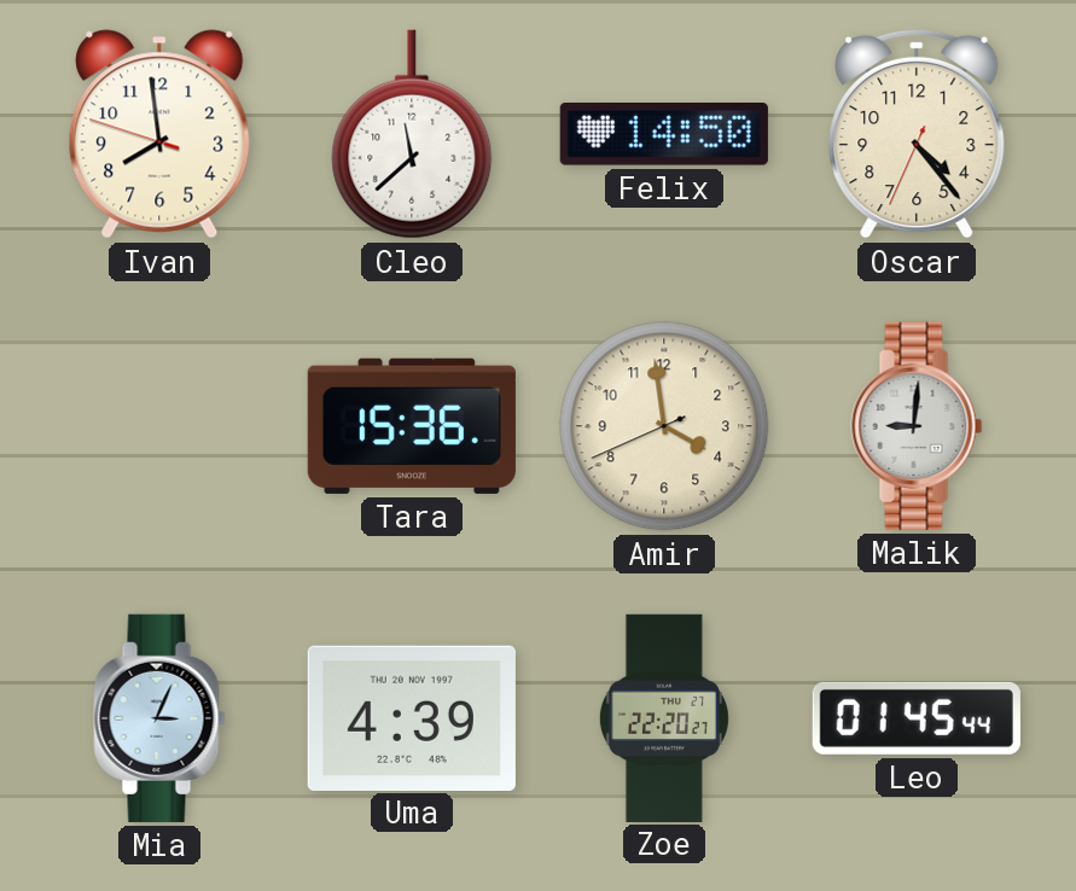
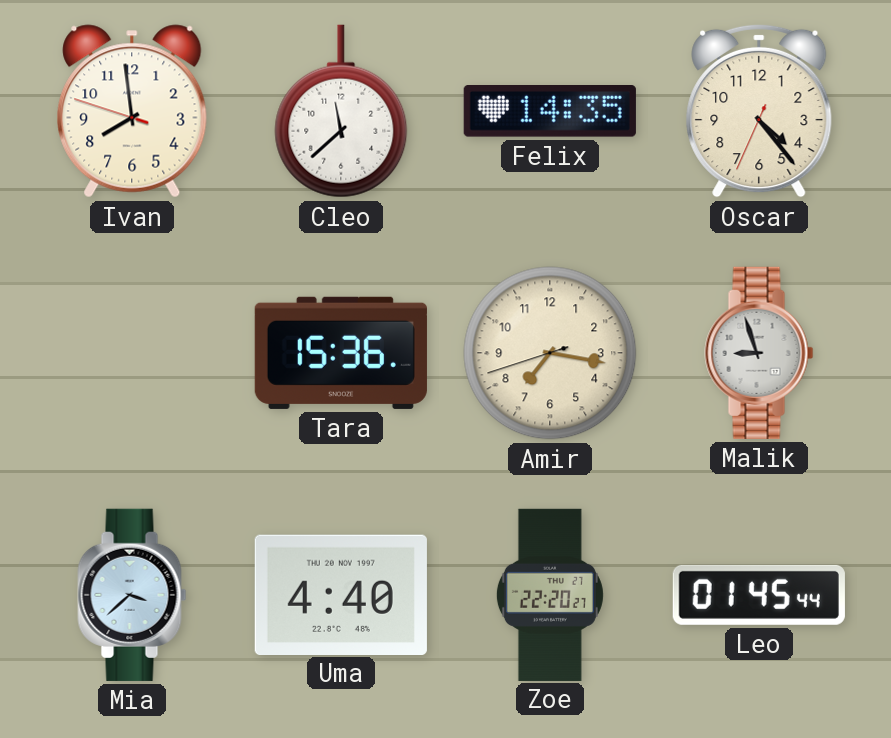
Felix: 14:50 -> 14:35
Amir: 3:58 -> 7:16
Malik: 9:01 -> 8:57
Mia: 3:04 -> 3:38
Uma: 4:39 -> 4:40
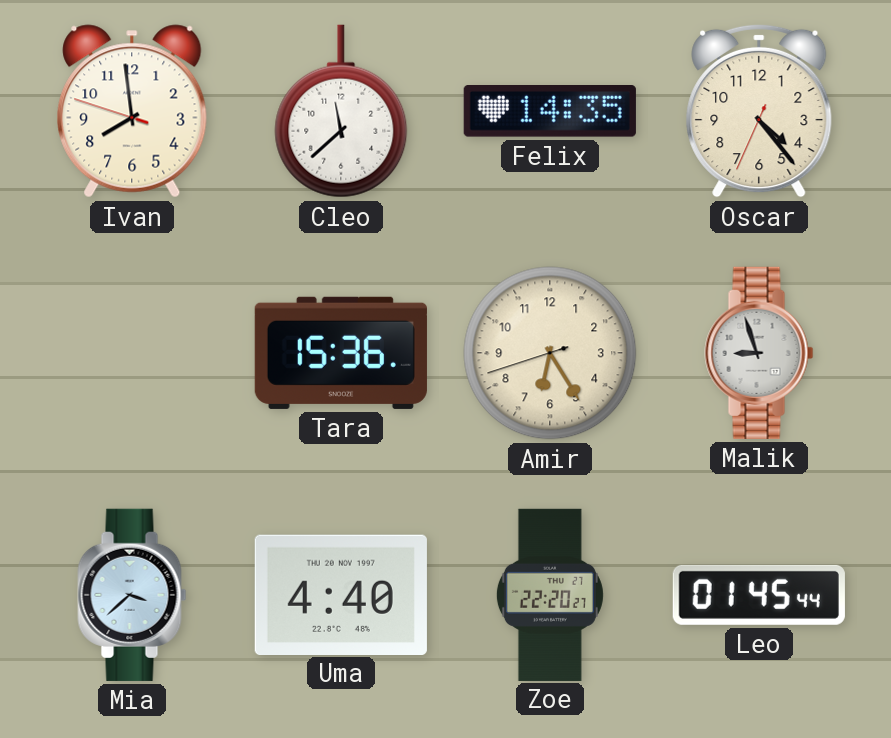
Amir: 7:16 -> 6:24
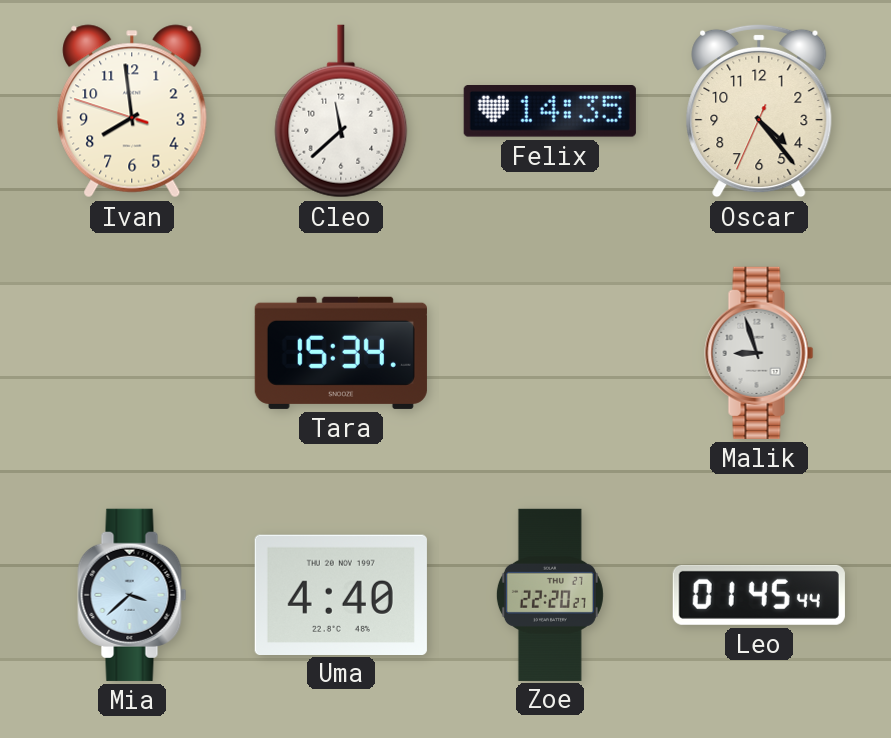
Tara: 15:36 -> 15:34
Amir: 6:24 -> none
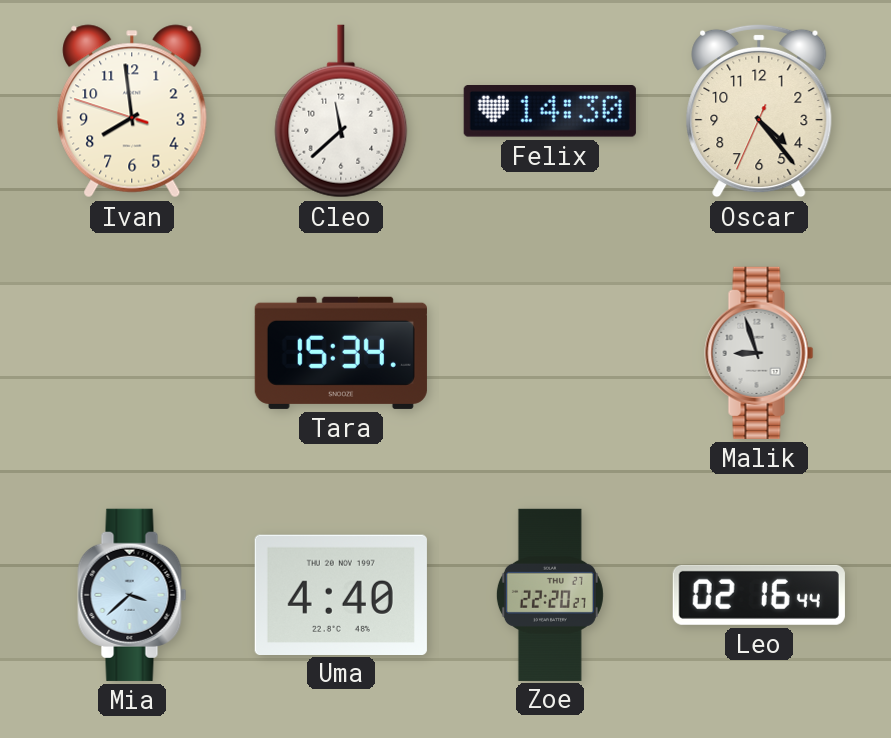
Felix: 14:35 -> 14:30
Leo: 01:45 -> 02:16
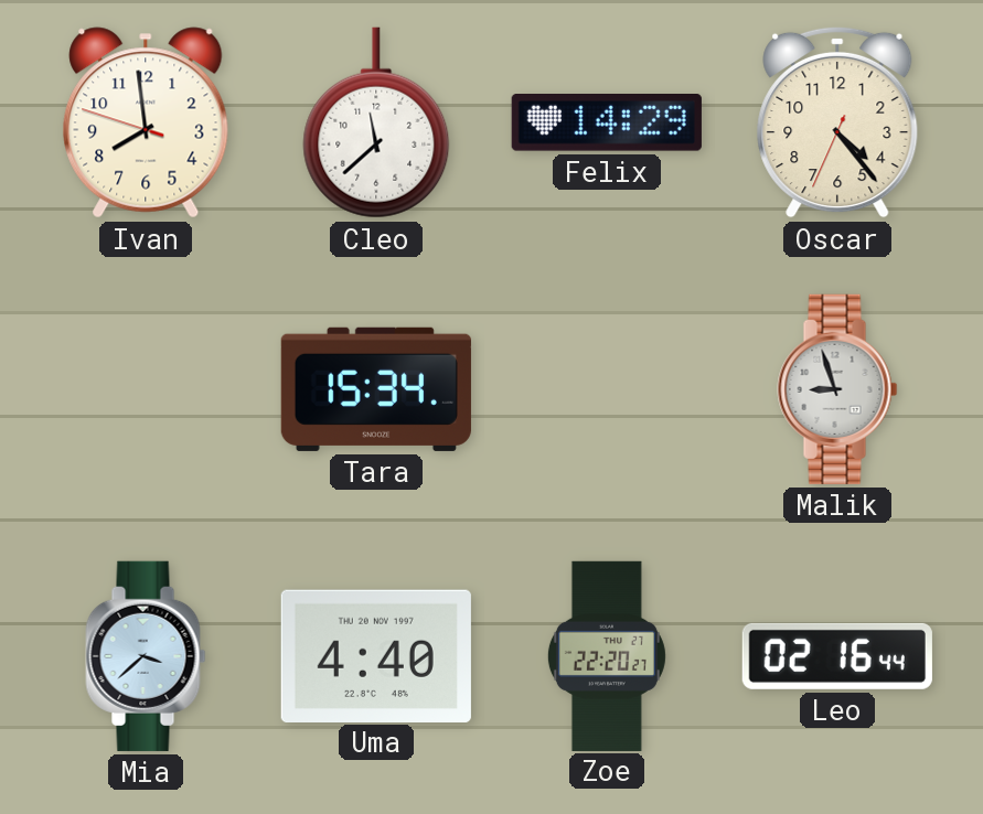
Felix: 14:30 -> 14:29
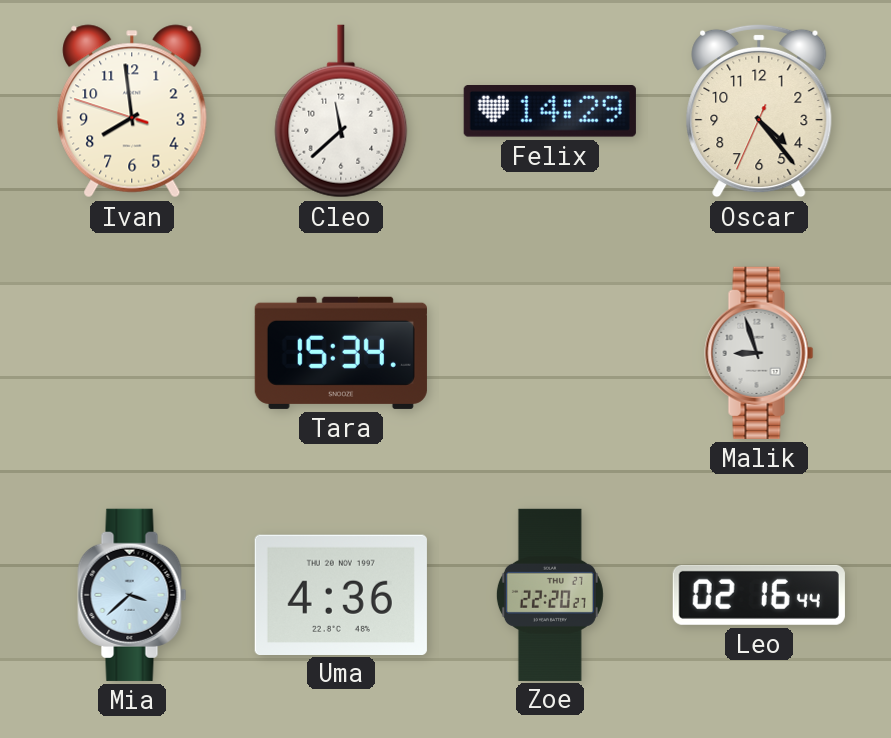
Uma: 4:40 -> 4:36
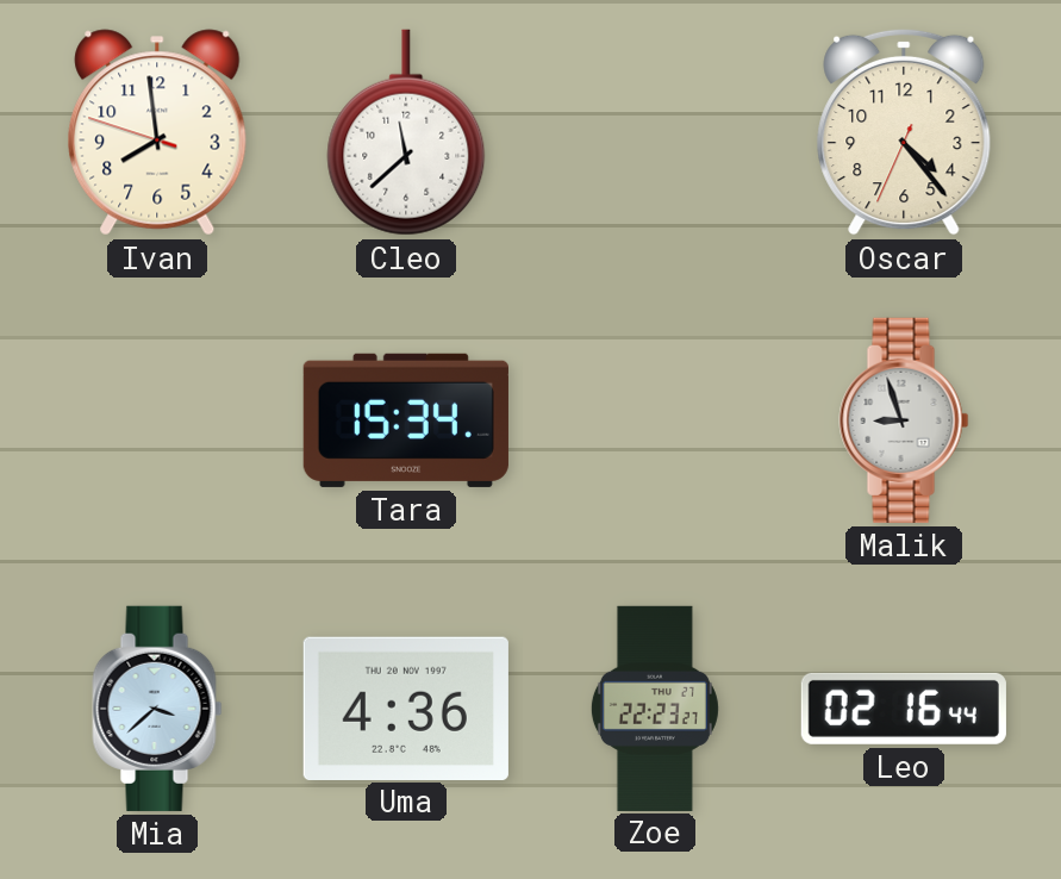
Felix: 14:29 -> none
Zoe: 22:20 -> 22:23
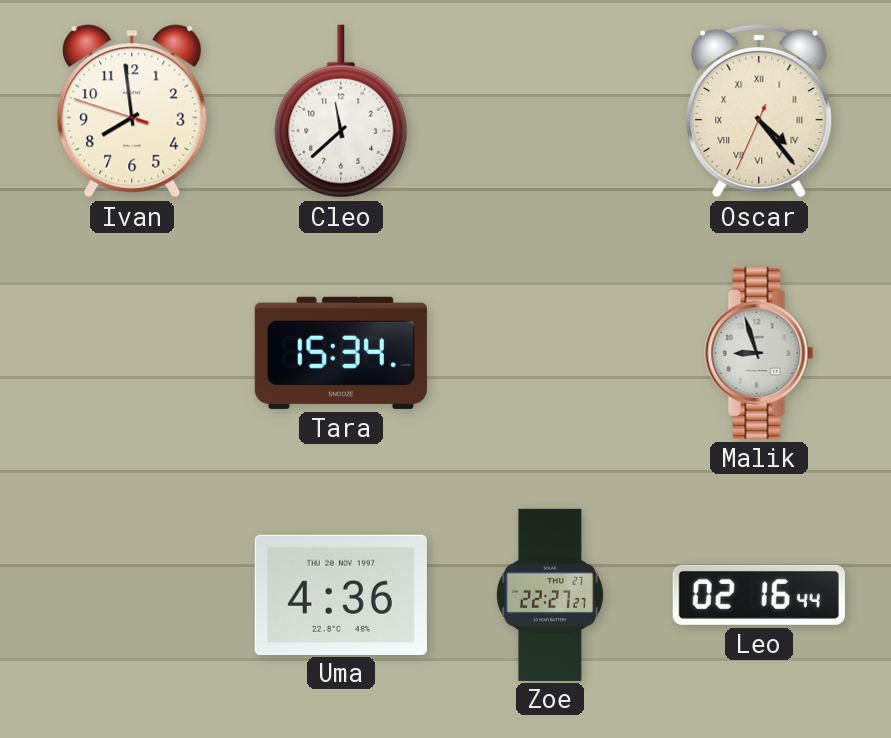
Oscar numerals: Arabic -> Roman
Mia: 3:38 -> none
Zoe: 22:23 -> 22:27
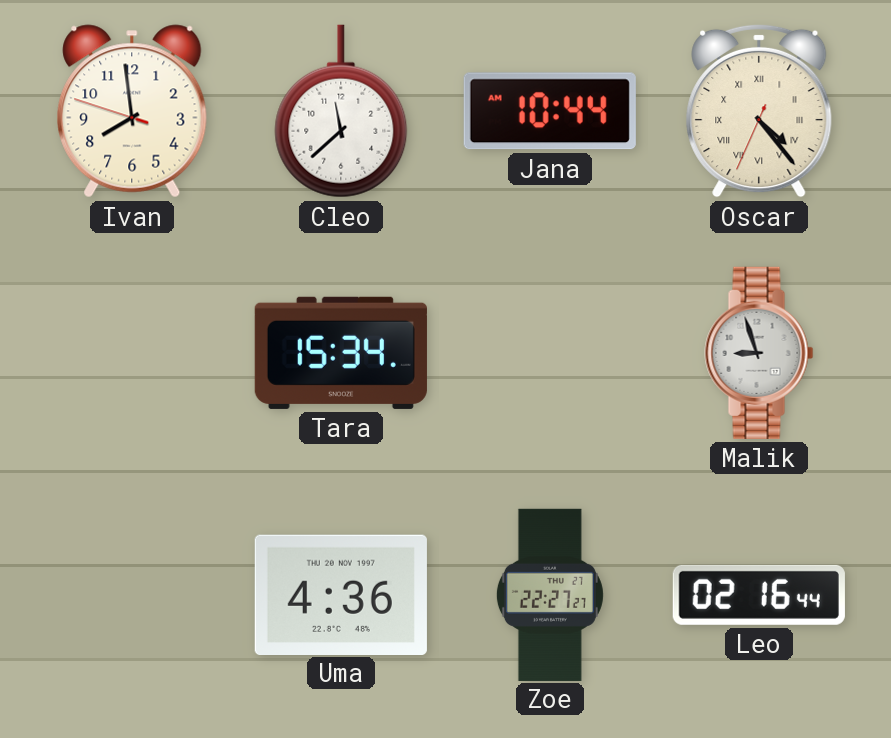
Jana: none -> 10:44
